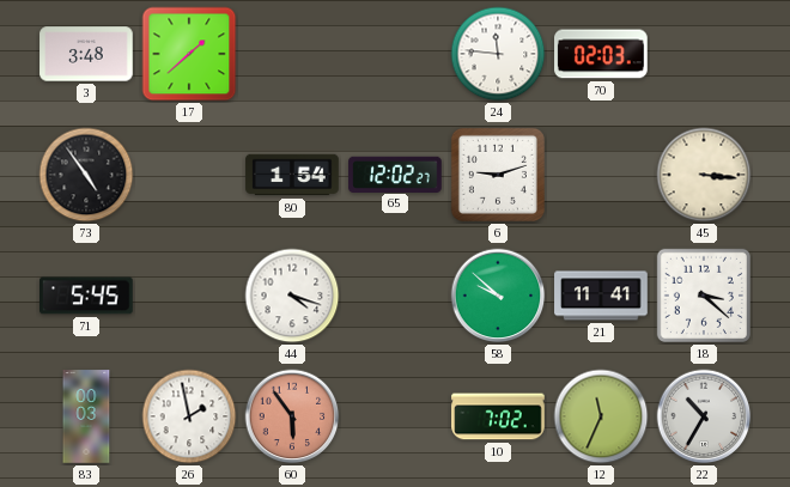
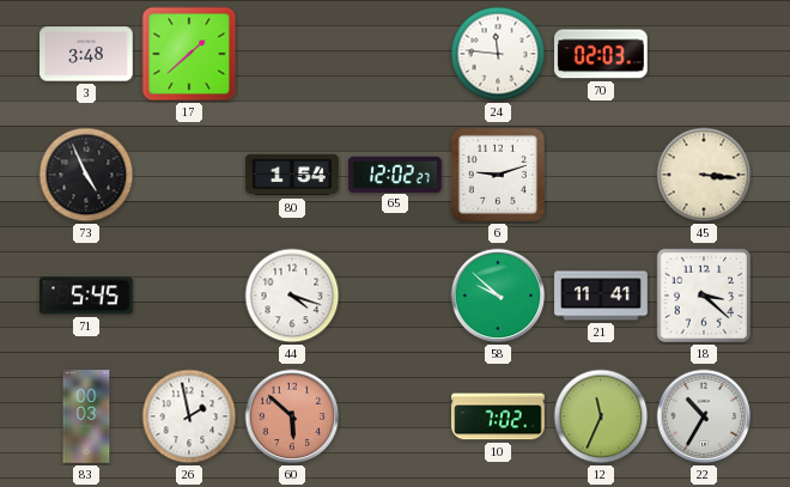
73: 4:54 -> 4:56
60: 5:54 -> 5:52
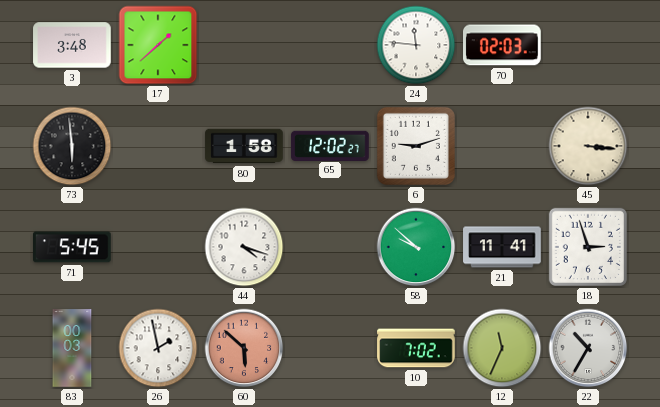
73: 4:56 -> 5:59
80: 1:54 -> 1:58
18: 3:22 -> 2:57
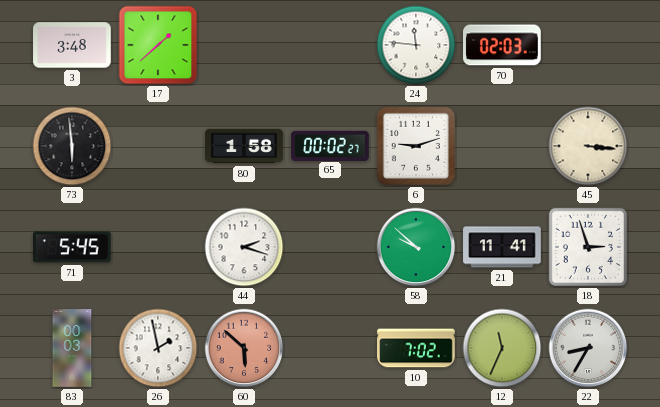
65: 12:02 -> 00:02
44: 4:18 -> 2:18
22: 10:35 -> 8:35
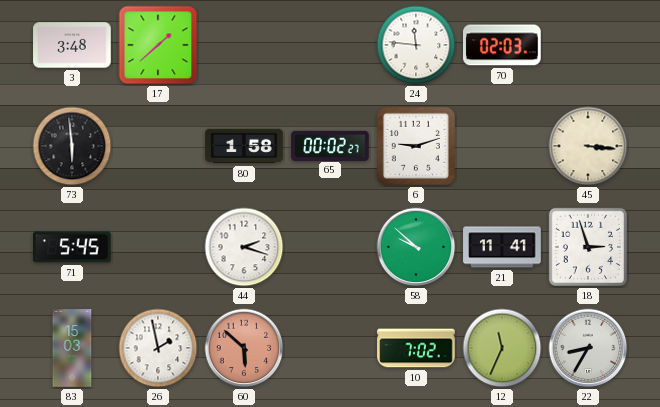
83: 00:03 -> 15:03
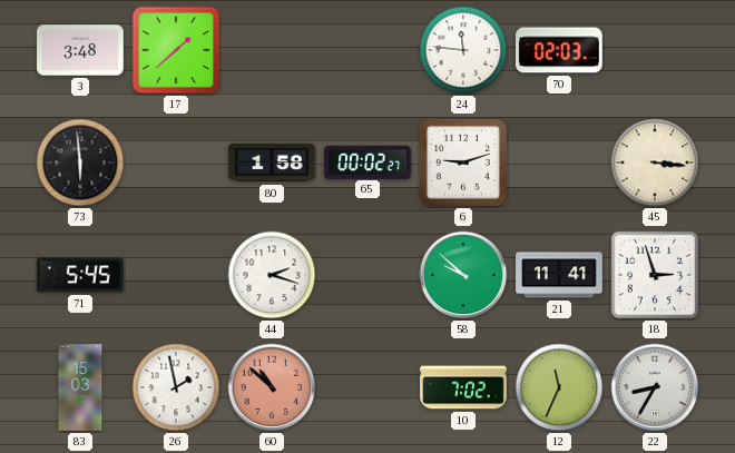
60: 5:52 -> 10:52
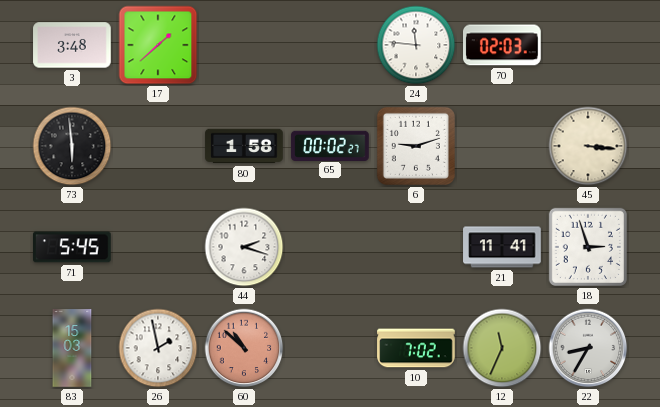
58: 9:52 -> none
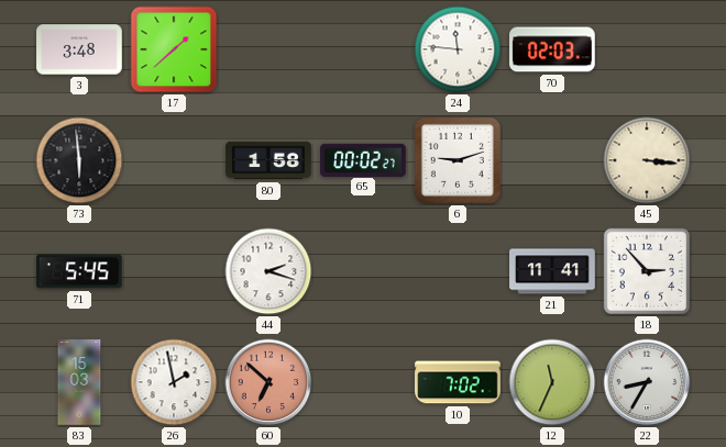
18: 2:57 -> 2:53
60: 10:52 -> 6:52
